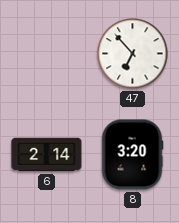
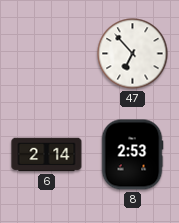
8: 3:20 -> 2:53
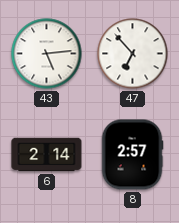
43: none -> 5:14
8: 2:53 -> 2:57
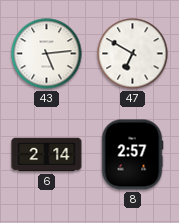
47: 6:53 -> 6:50
